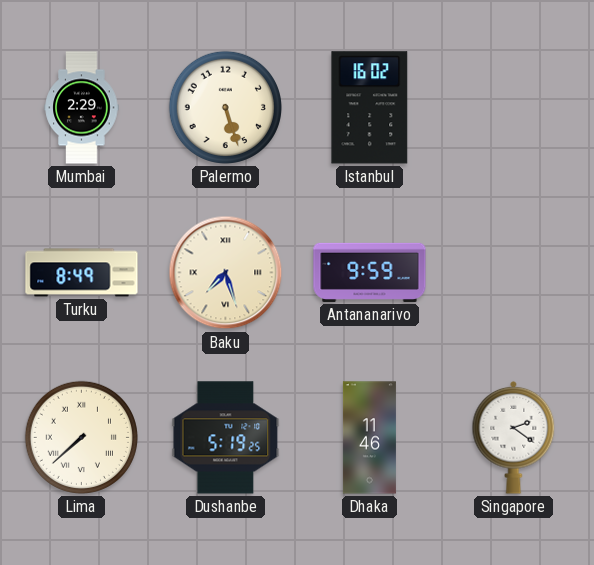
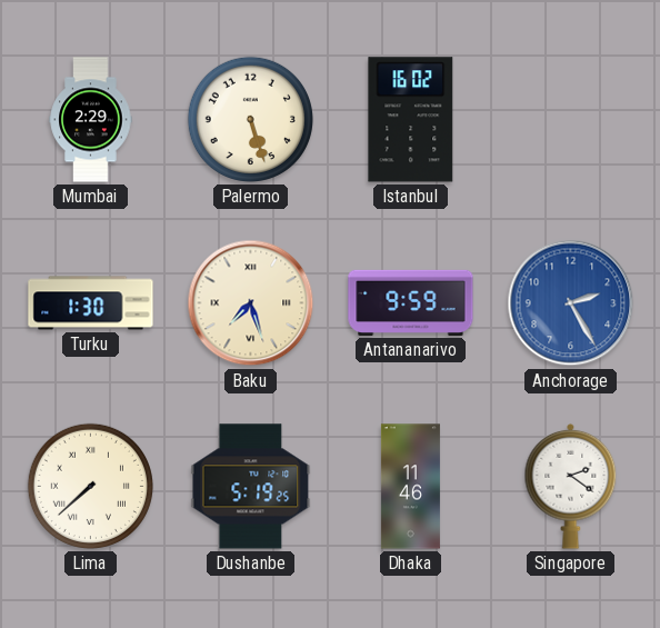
Turku: 8:49 -> 1:30
Anchorage: none -> 2:25
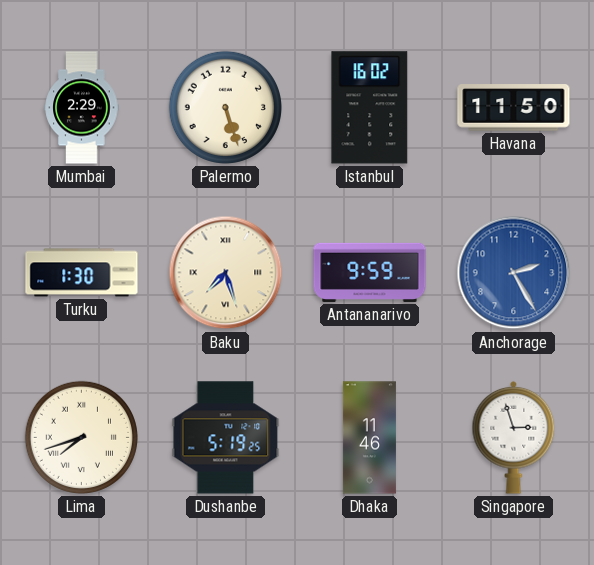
Havana: none -> 11:50
Lima: 7:38 -> 7:42
Singapore: 2:21 -> 2:57
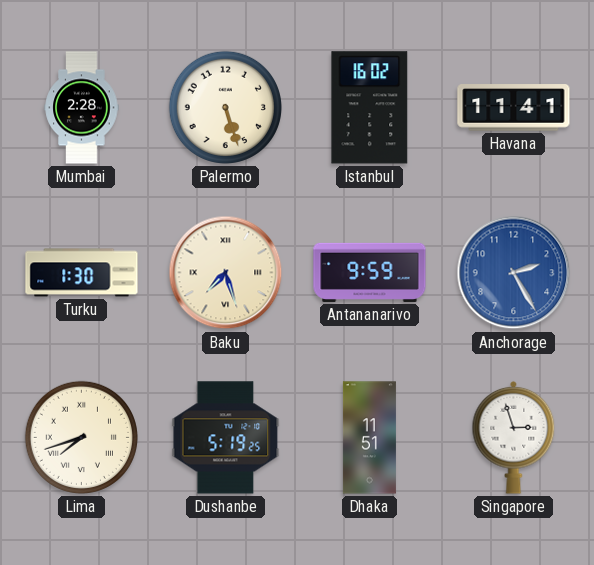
Mumbai: 2:29 -> 2:28
Havana: 11:50 -> 11:41
Dhaka: 11:46 -> 11:51
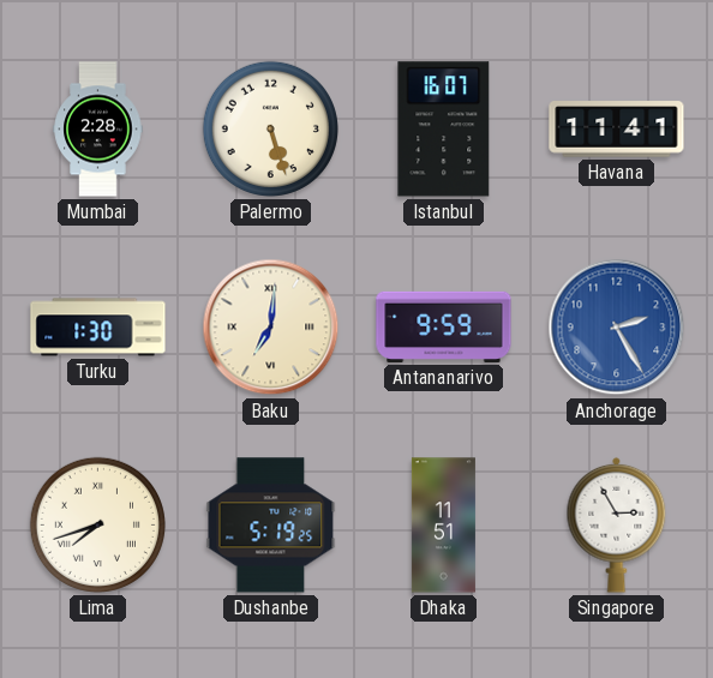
Istanbul: 16:02 -> 16:07
Baku: 7:27 -> 7:01
Singapore: 2:57 -> 2:55
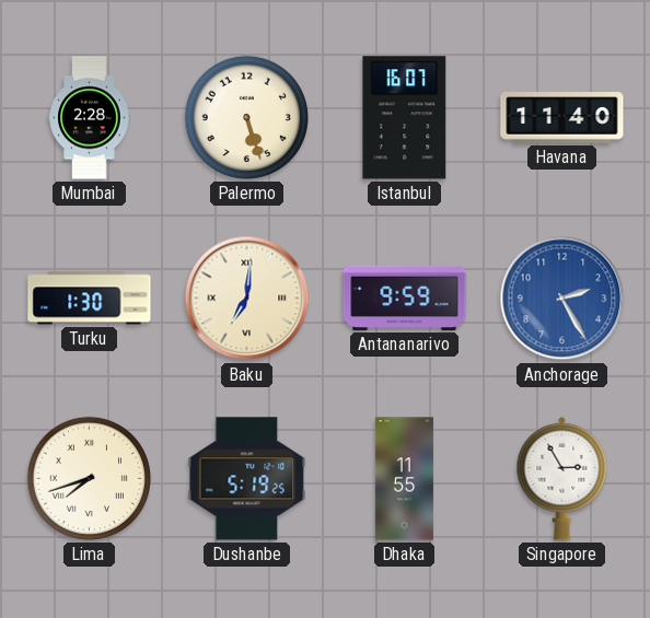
Havana: 11:41 -> 11:40
Dhaka: 11:51 -> 11:55
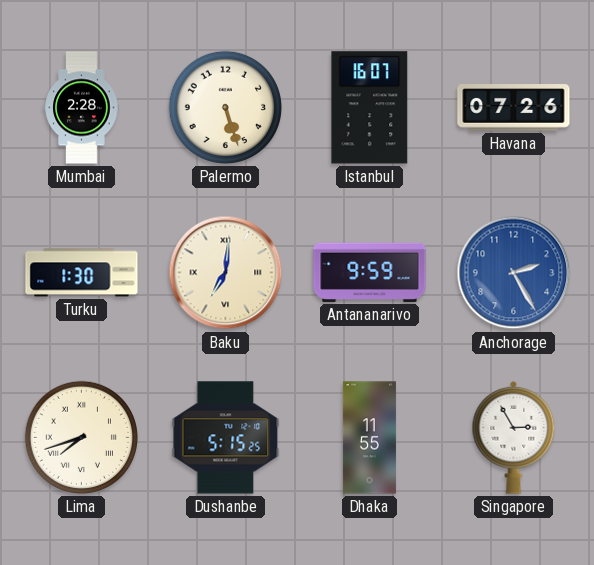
Havana: 11:40 -> 07:26
Dushanbe: 5:19 -> 5:15
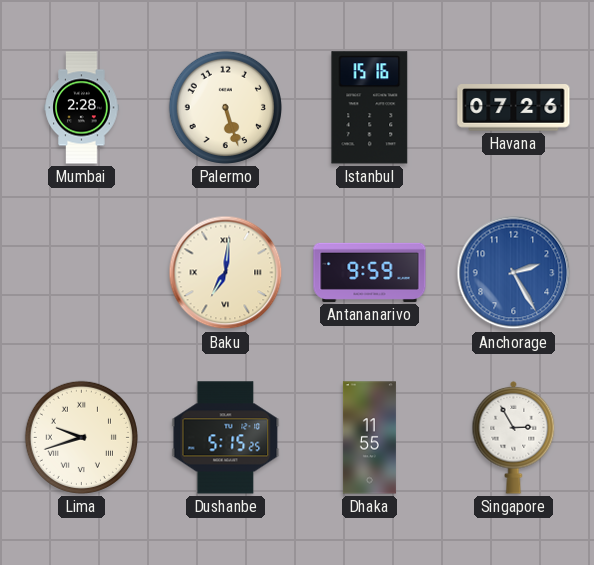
Istanbul: 16:07 -> 15:16
Turku: 1:30 -> none
Lima: 7:42 -> 9:42
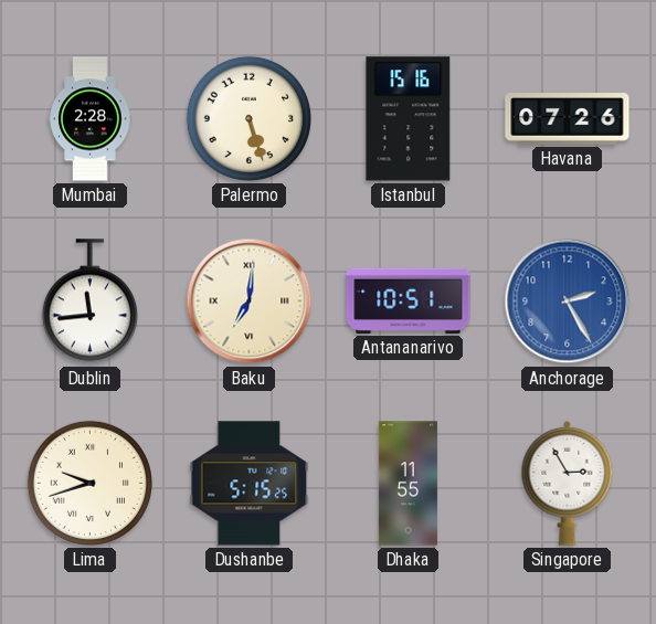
Dublin: none -> 11:44
Antananarivo: 9:59 -> 10:51
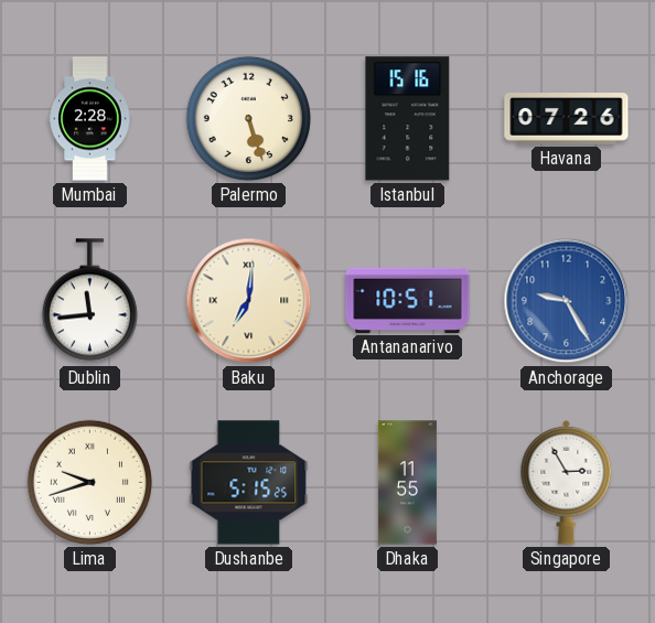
Anchorage: 2:25 -> 9:25
